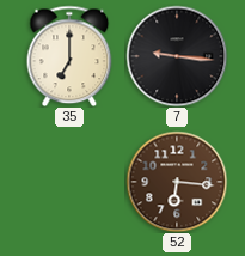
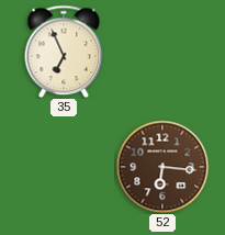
35: 7:00 -> 6:56
7: 9:16 -> none
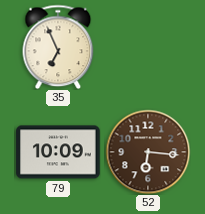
79: none -> 10:09
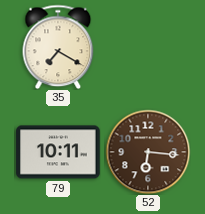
35: 6:56 -> 7:20
79: 10:09 -> 10:11
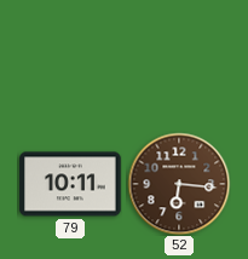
35: 7:20 -> none
